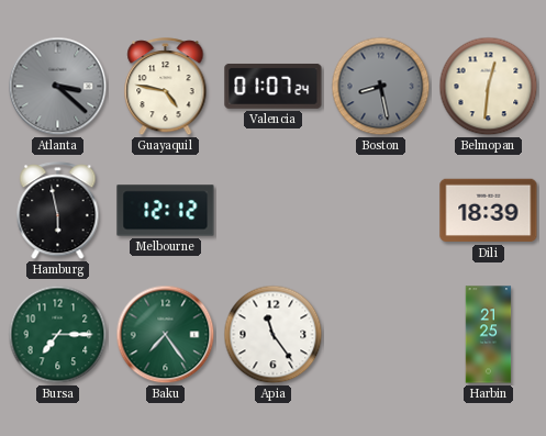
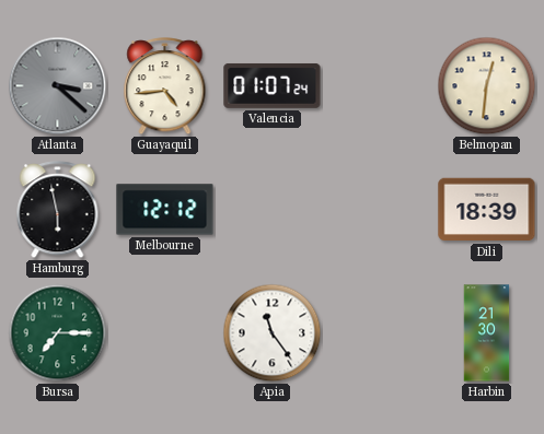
Guayaquil: 4:47 -> 4:44
Boston: 8:28 -> none
Baku: 7:24 -> none
Harbin: 21:25 -> 21:30
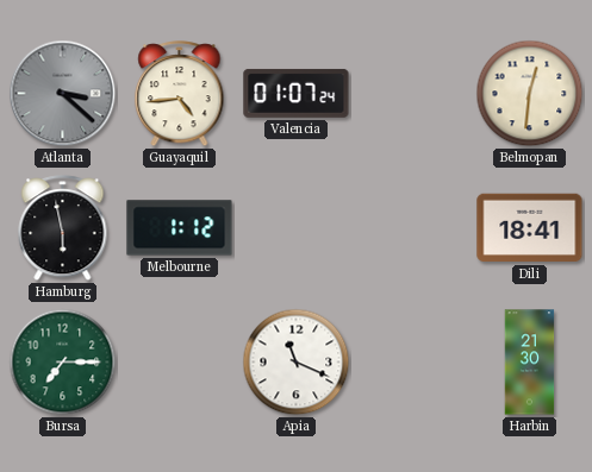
Melbourne: 12:12 -> 1:12
Dili: 18:39 -> 18:41
Apia: 11:24 -> 11:19
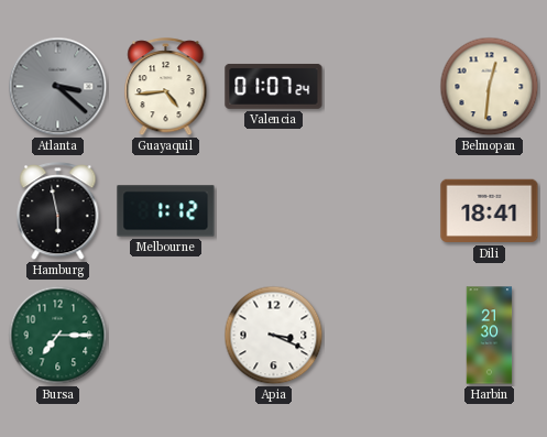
Apia: 11:19 -> 3:19
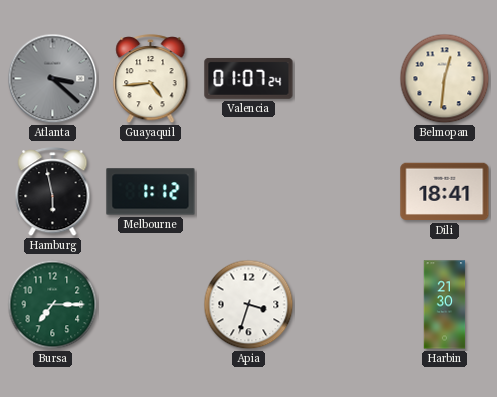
Apia: 3:19 -> 3:33
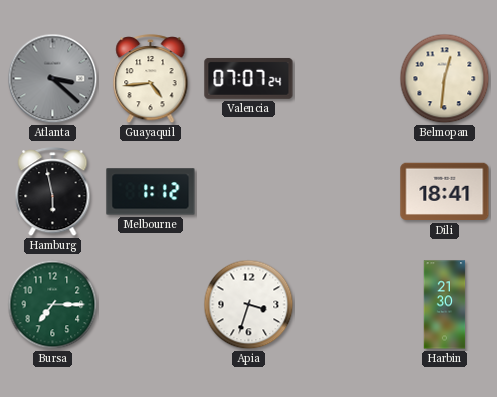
Valencia: 01:07 -> 07:07
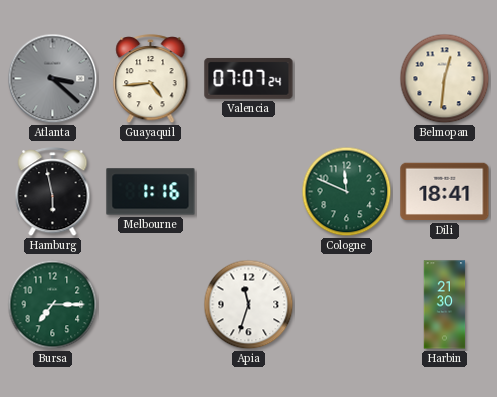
Melbourne: 1:12 -> 1:16
Cologne: none -> 11:49
Apia: 3:33 -> 11:33
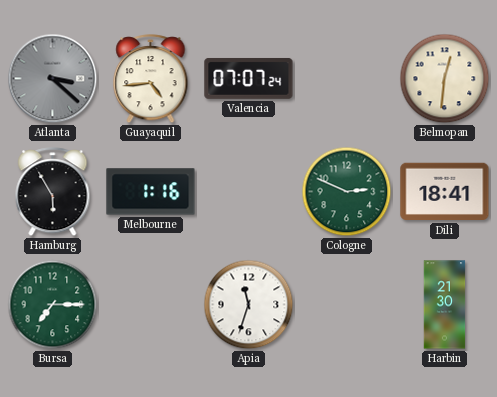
Hamburg: 5:58 -> 5:55
Cologne: 11:49 -> 2:49
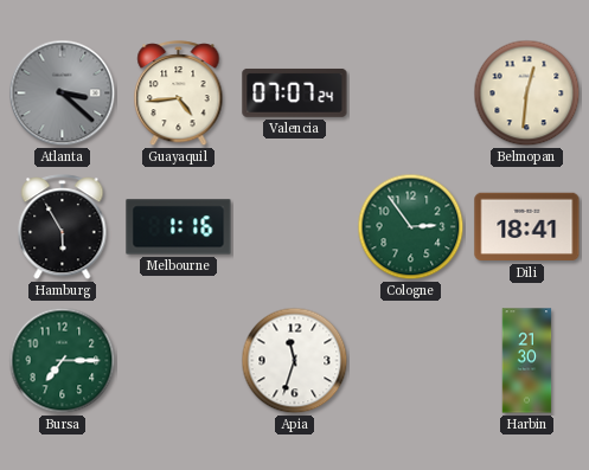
Cologne: 2:49 -> 2:54
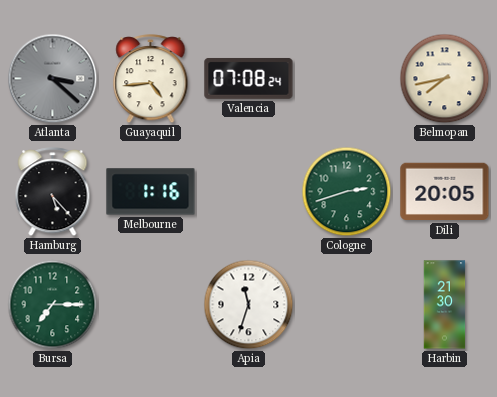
Valencia: 07:07 -> 07:08
Belmopan: 12:31 -> 7:43
Hamburg: 5:55 -> 5:23
Cologne: 2:54 -> 2:42
Dili: 18:41 -> 20:05
